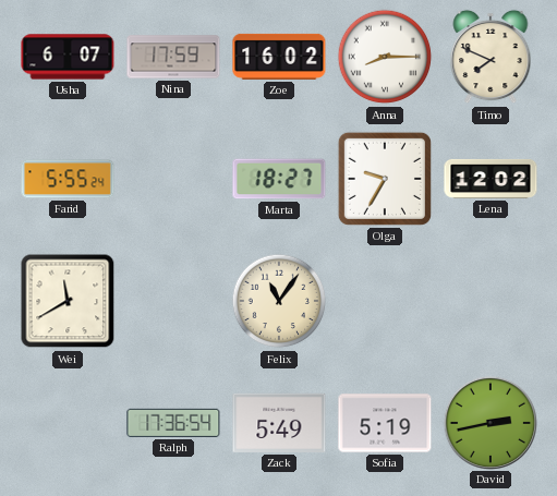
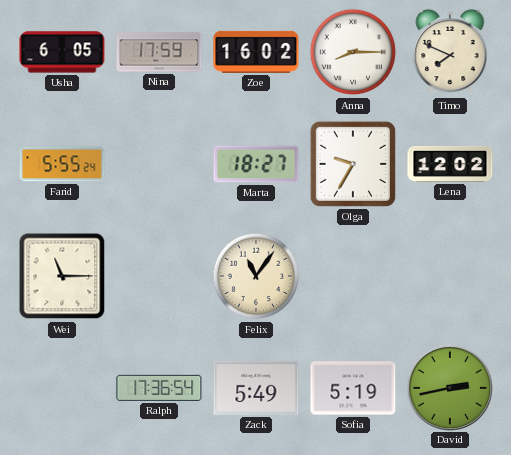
Usha: 6:07 -> 6:05
Wei: 11:40 -> 11:15
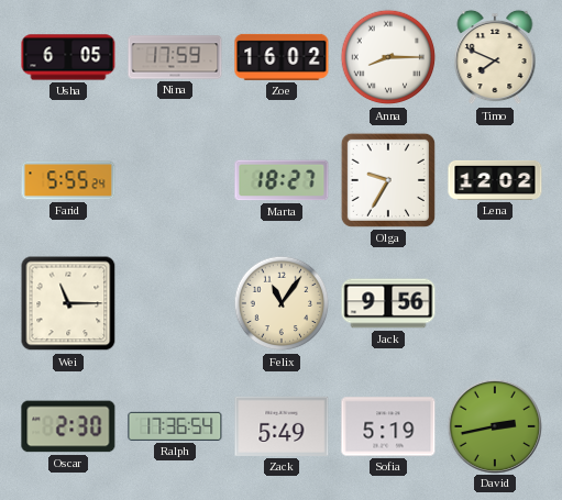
Jack: none -> 9:56
Oscar: none -> 2:30
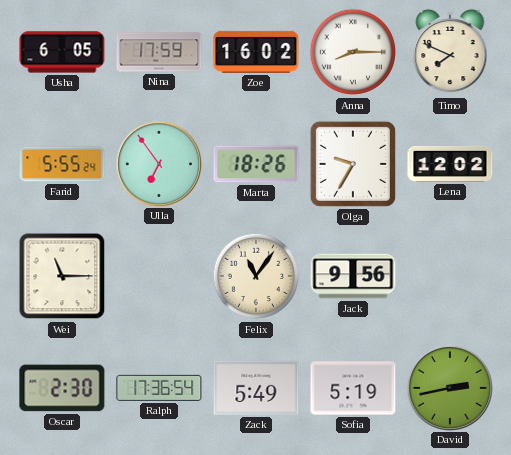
Ulla: none -> 6:54
Marta: 18:27 -> 18:26
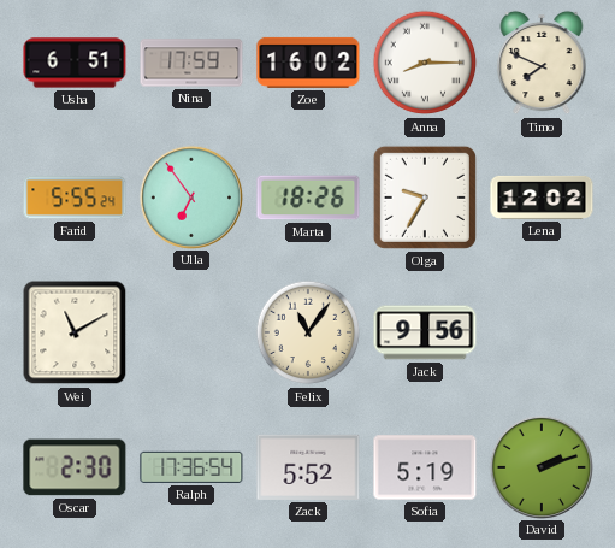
Usha: 6:05 -> 6:51
Wei: 11:15 -> 11:10
Zack: 5:49 -> 5:52
David: 2:43 -> 2:12
